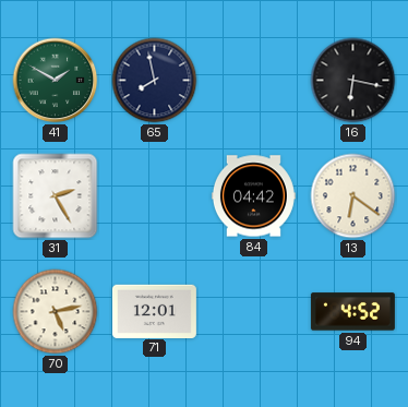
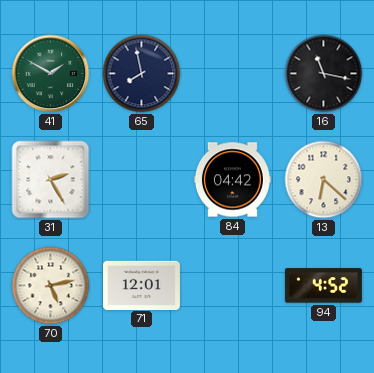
16: 6:17 -> 11:17
13: 6:21 -> 6:22
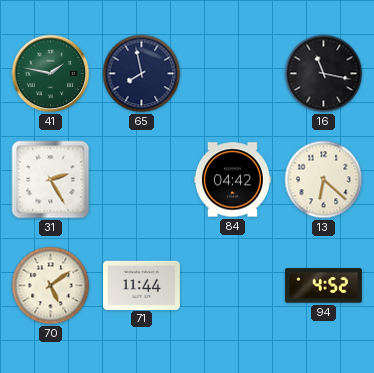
41: 1:50 -> 1:47
70: 5:13 -> 5:09
71: 12:01 -> 11:44
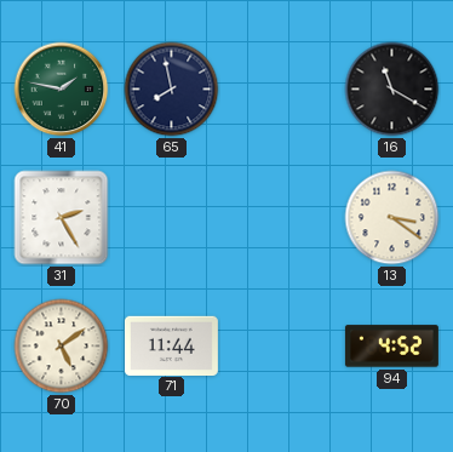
16: 11:17 -> 11:20
84: 04:42 -> none
13: 6:22 -> 3:21
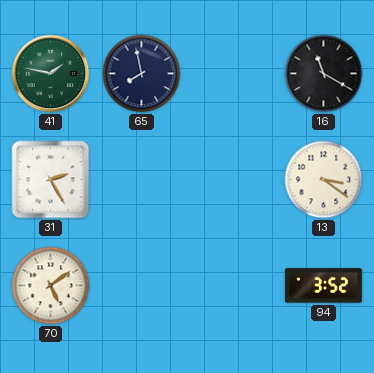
71: 11:44 -> none
94: 4:52 -> 3:52
